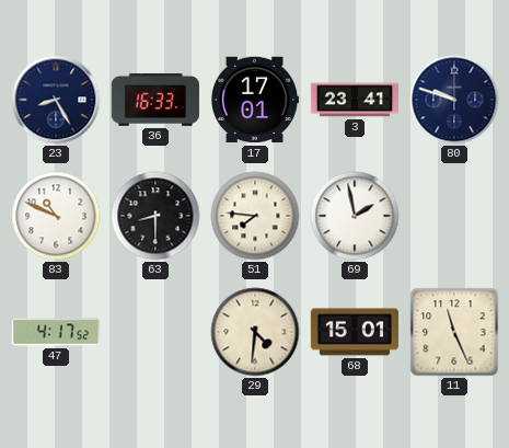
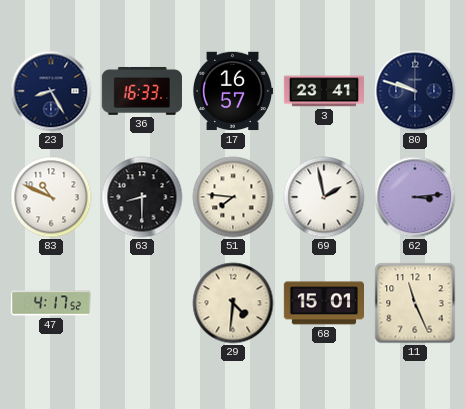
17: 17:01 -> 16:57
62: none -> 3:14
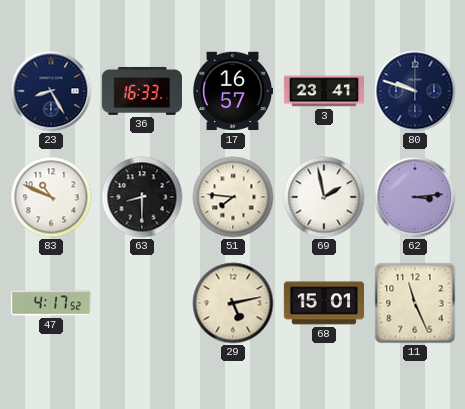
29: 4:31 -> 5:13
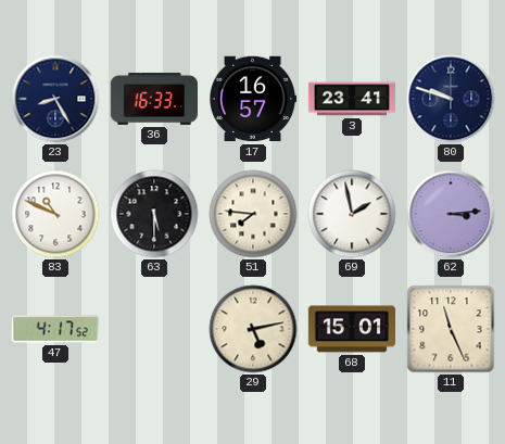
63: 8:30 -> 5:30
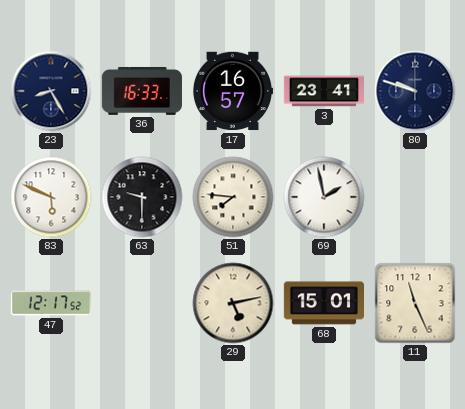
83: 10:49 -> 5:49
63: 5:30 -> 9:30
62: 3:14 -> none
47: 4:17 -> 12:17
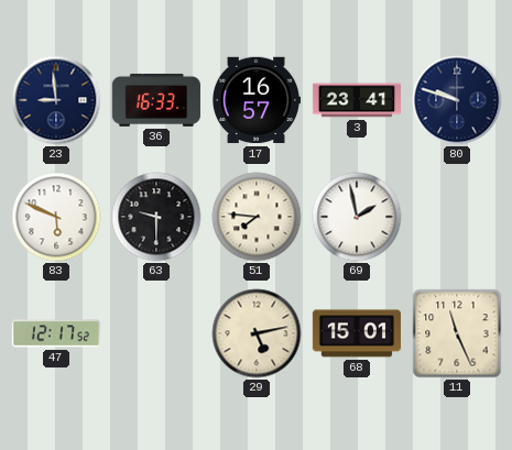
23: 8:25 -> 8:59
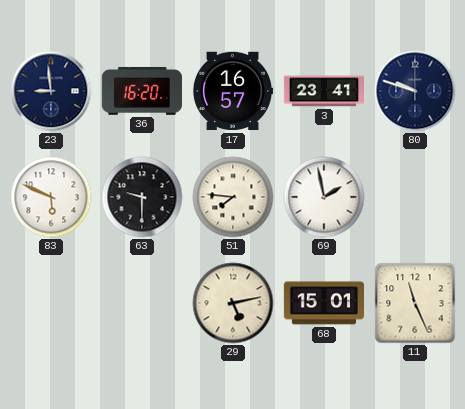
36: 16:33 -> 16:20
47: 12:17 -> none
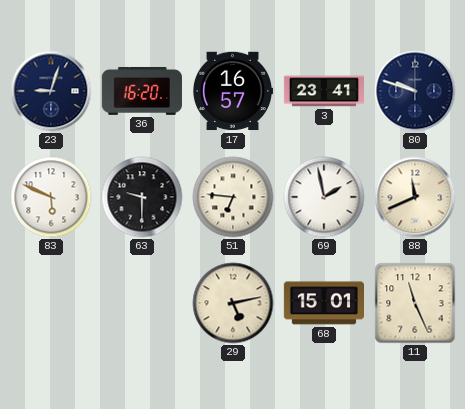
23: 8:59 -> 9:03
51: 7:46 -> 6:46
88: none -> 11:41
